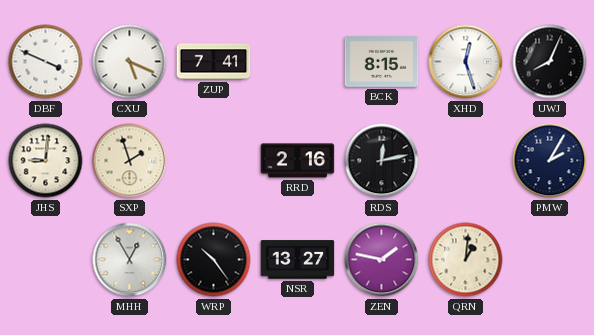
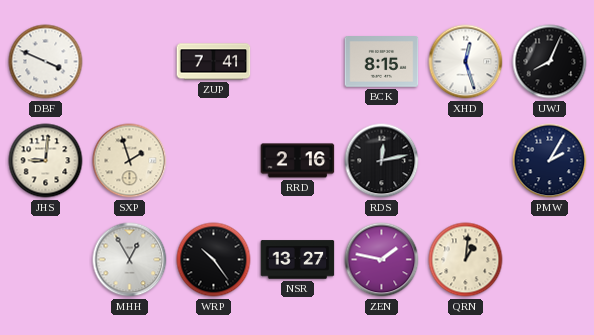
CXU: 5:19 -> none
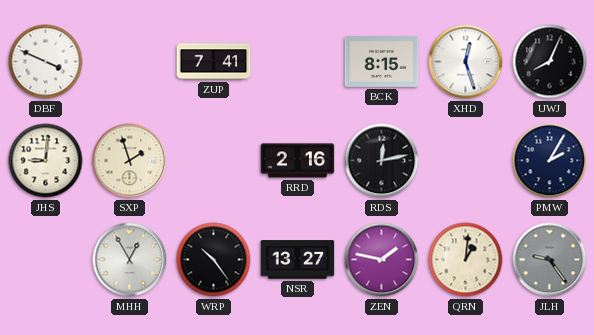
JLH: none -> 9:24
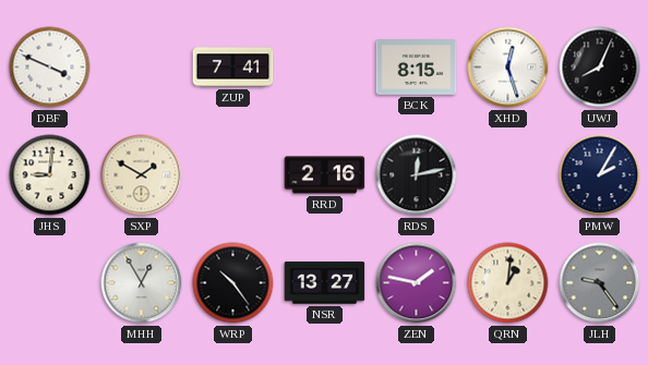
SXP: 1:57 -> 1:50
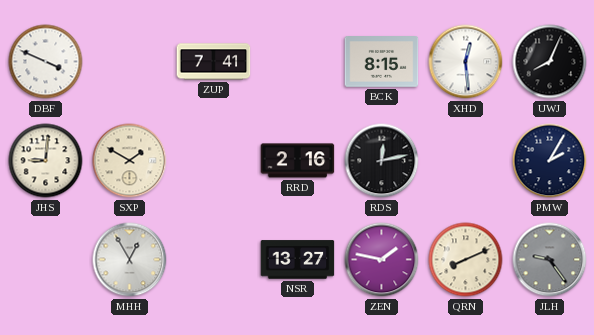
XHD: 12:27 -> 12:29
WRP: 10:24 -> none
QRN: 1:01 -> 8:11
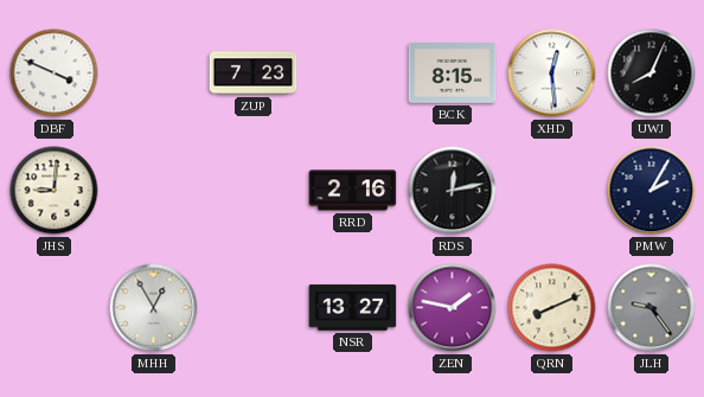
ZUP: 7:41 -> 7:23
SXP: 1:50 -> none
